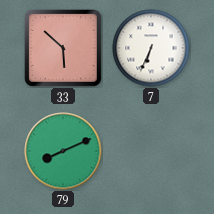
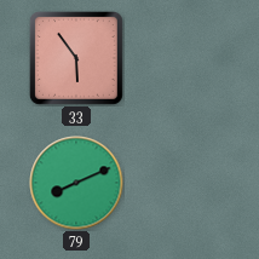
33: 5:52 -> 5:54
7: 6:34 -> none
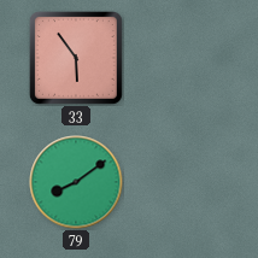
79: 8:11 -> 8:09
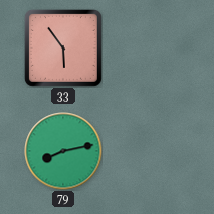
79: 8:09 -> 8:13
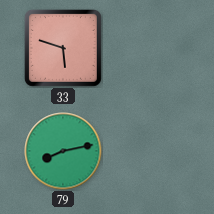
33: 5:54 -> 5:48
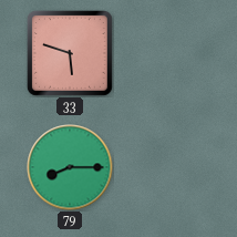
79: 8:13 -> 8:15
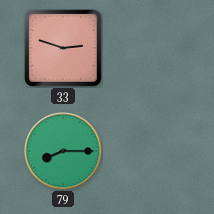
33: 5:48 -> 2:48
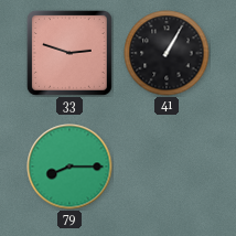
41: none -> 1:05
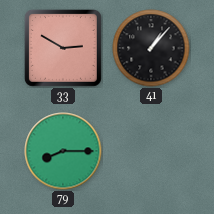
33: 2:48 -> 2:50
41: 1:05 -> 1:07
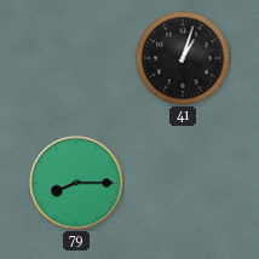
33: 2:50 -> none
41: 1:07 -> 1:03
